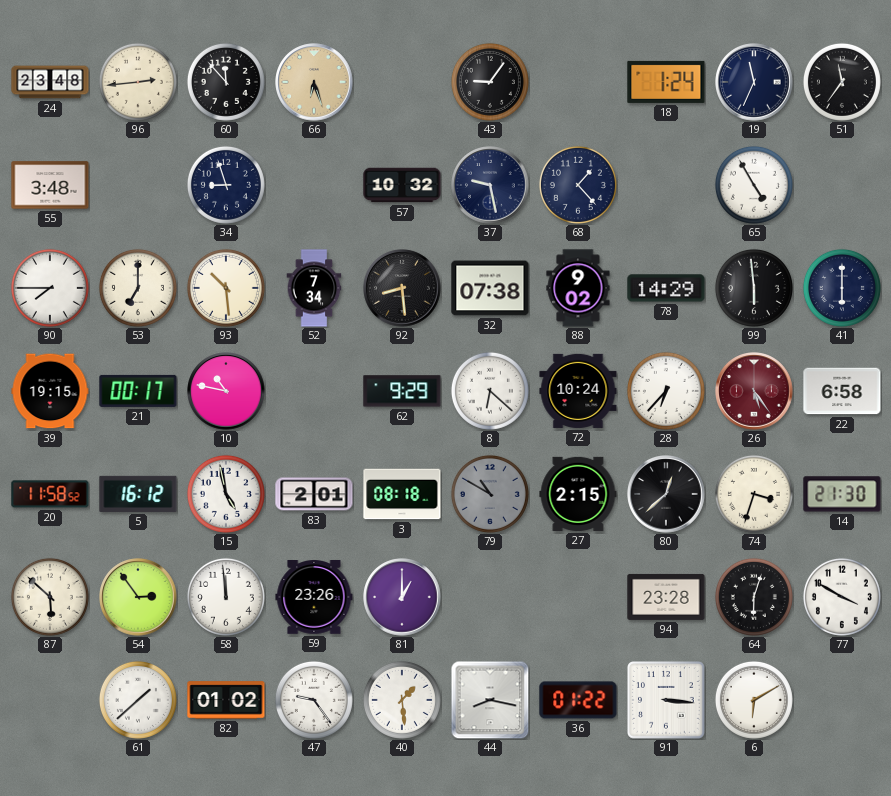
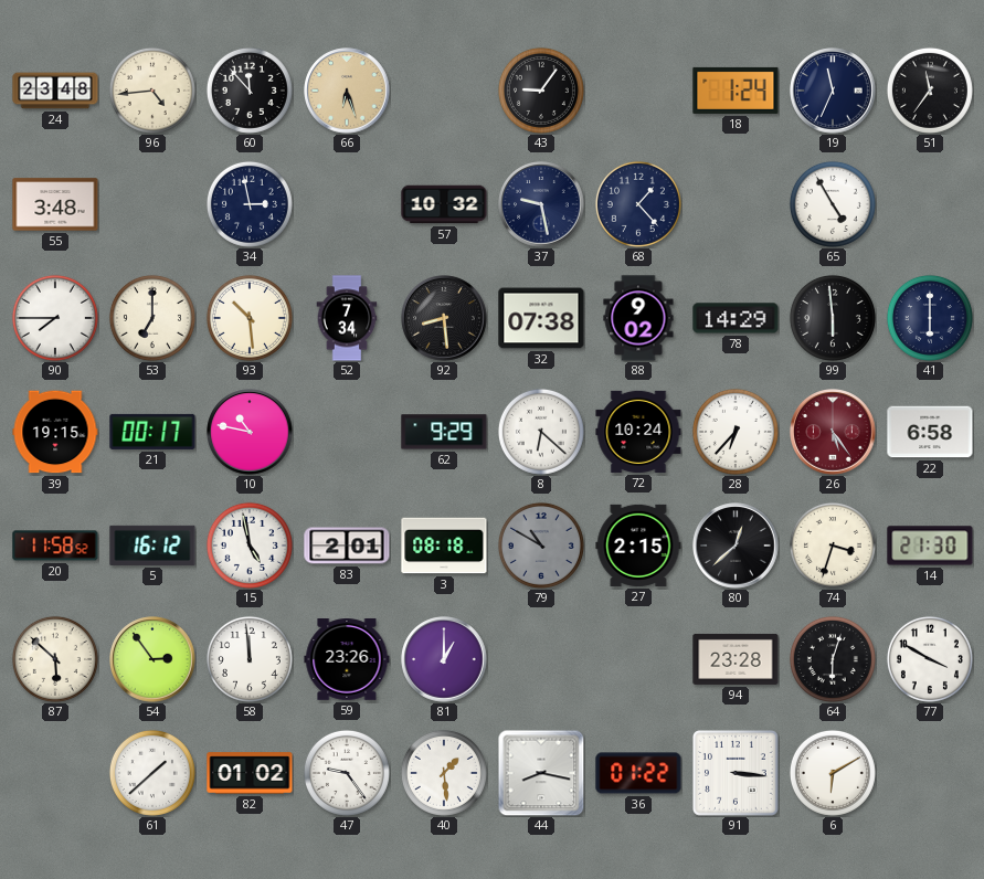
96: 2:44 -> 4:44
34: 8:57 -> 2:58
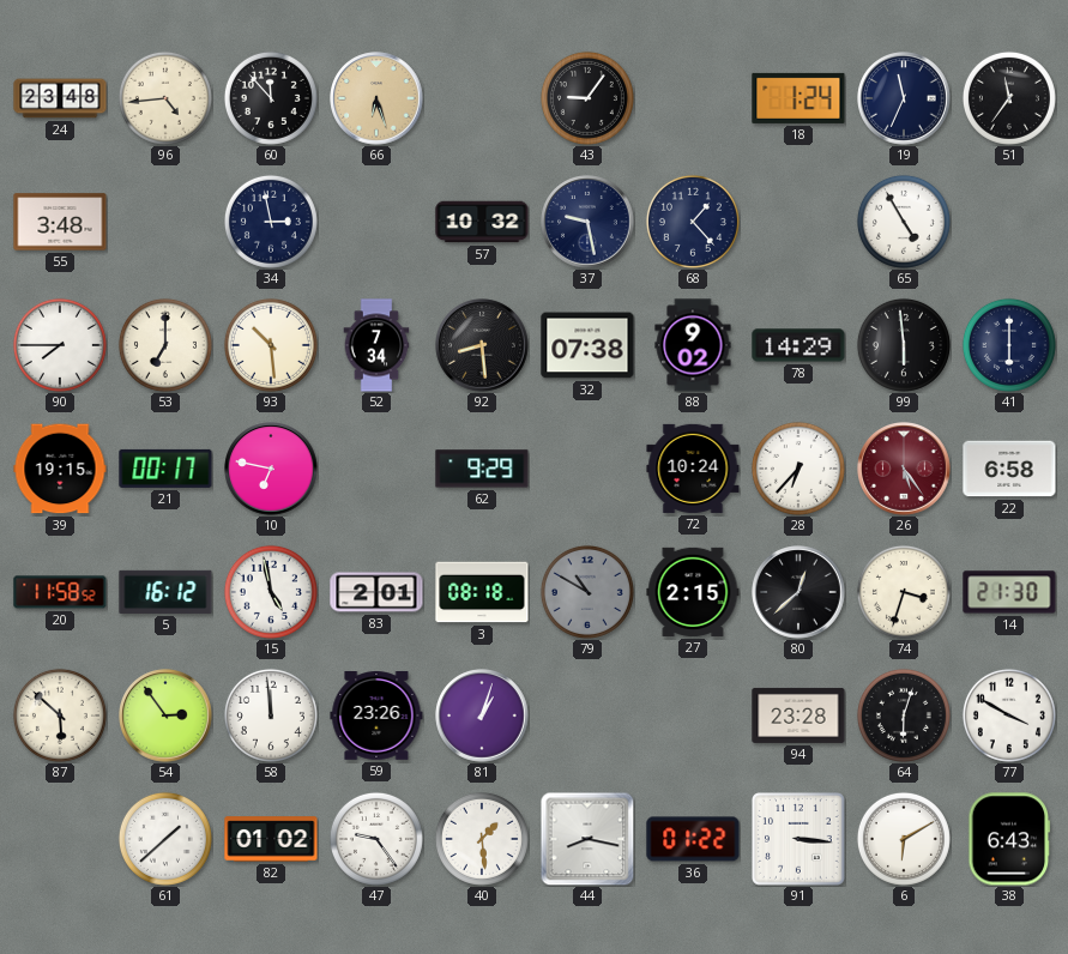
10: 10:47 -> 6:47
8: 6:22 -> none
81: 1:00 -> 1:03
38: none -> 6:43
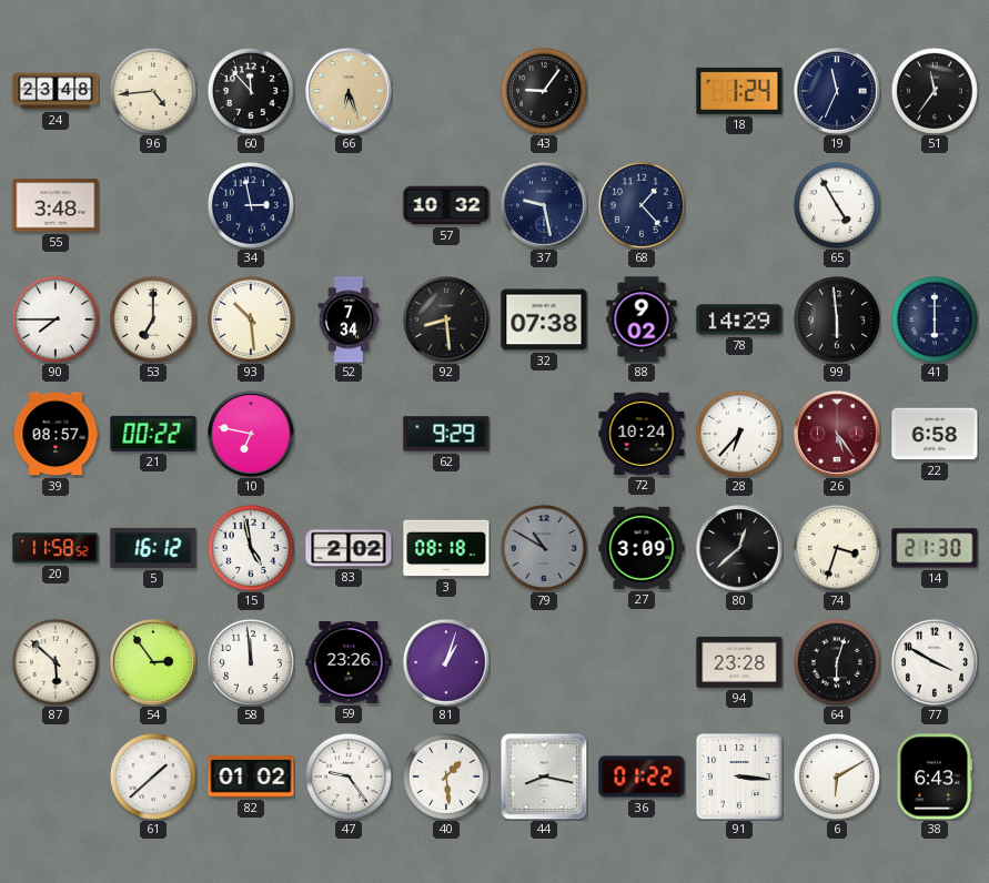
39: 19:15 -> 08:57
21: 00:17 -> 00:22
83: 2:01 -> 2:02
27: 2:15 -> 3:09
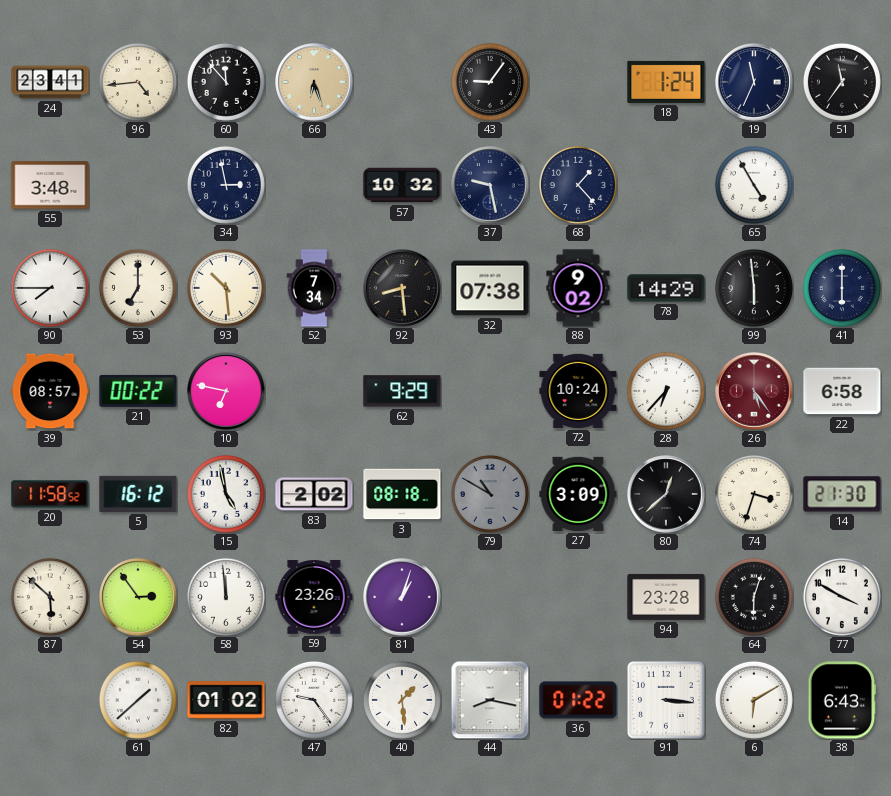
24: 23:48 -> 23:41
